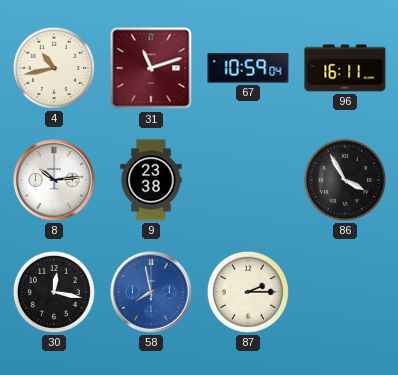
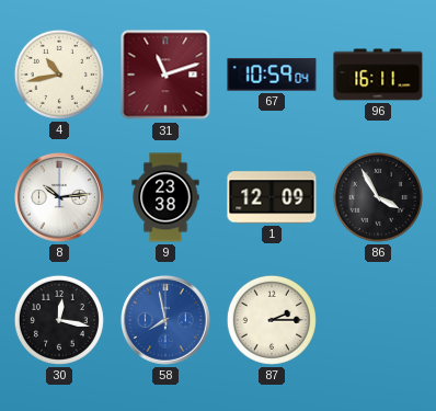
1: none -> 12:09
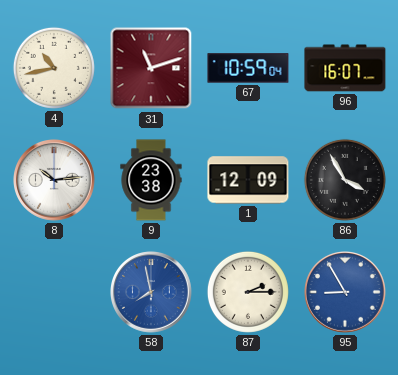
96: 16:11 -> 16:07
30: 12:17 -> none
95: none -> 8:55
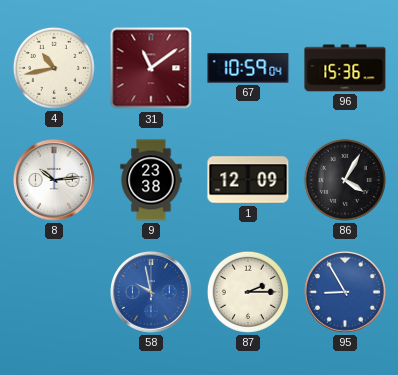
31: 11:12 -> 11:09
96: 16:07 -> 15:36
86: 3:55 -> 4:05
58: 7:58 -> 9:58
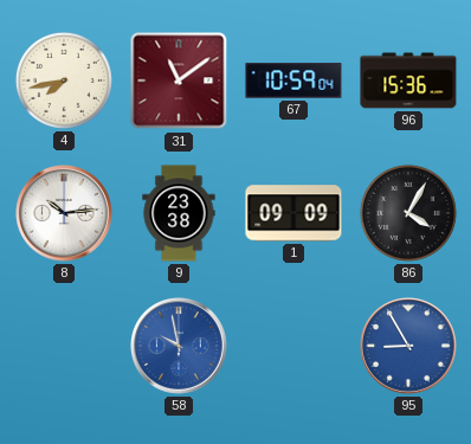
4: 10:43 -> 7:43
1: 12:09 -> 09:09
87: 2:15 -> none
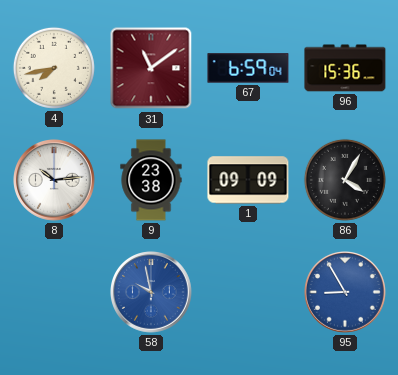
67: 10:59 -> 6:59
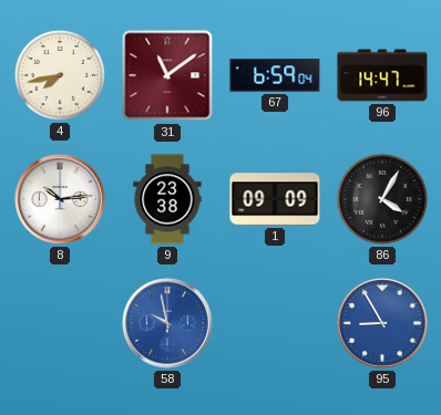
96: 15:36 -> 14:47
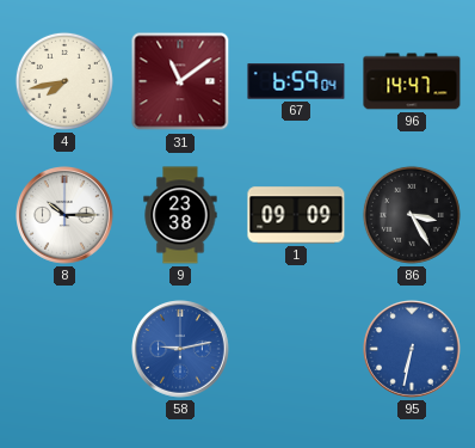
8: 10:14 -> 10:15
86: 4:05 -> 3:25
58: 9:58 -> 9:13
95: 8:55 -> 6:32
